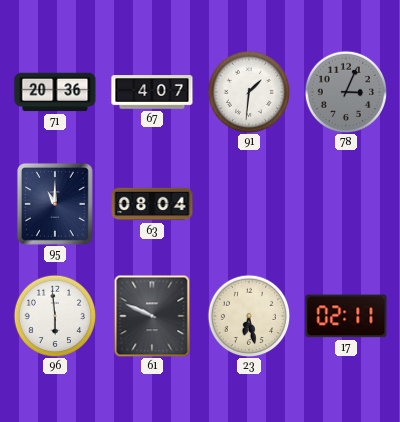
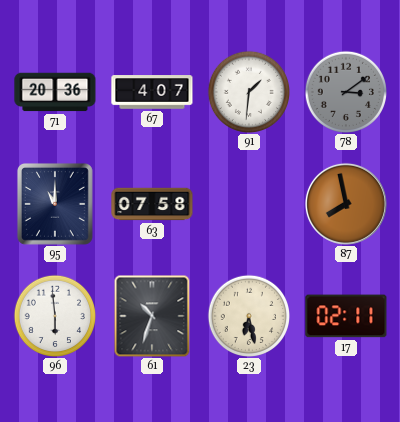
78: 3:04 -> 3:09
63: 08:04 -> 07:58
87: none -> 7:58
61: 9:49 -> 10:33
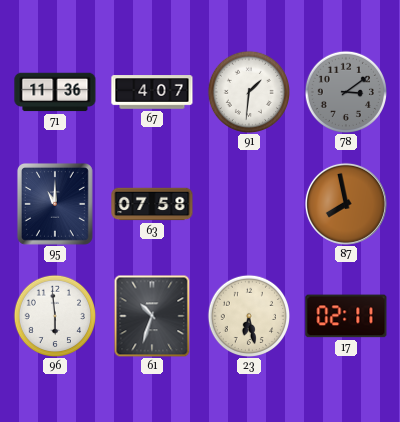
71: 20:36 -> 11:36
